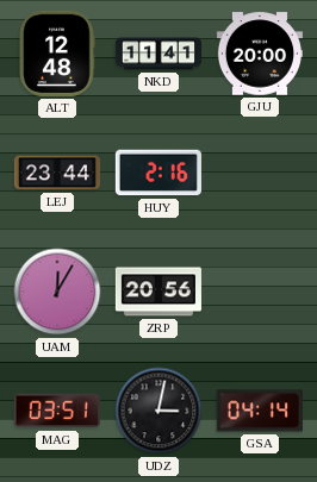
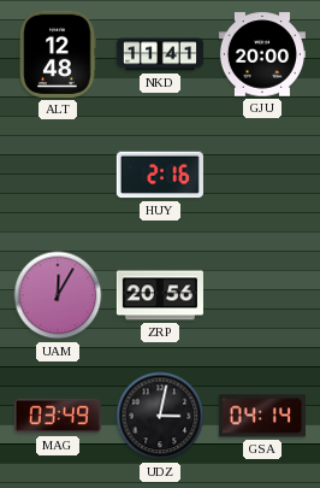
LEJ: 23:44 -> none
MAG: 03:51 -> 03:49
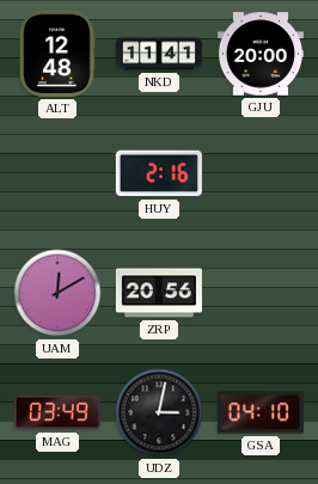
UAM: 12:05 -> 12:10
GSA: 04:14 -> 04:10
